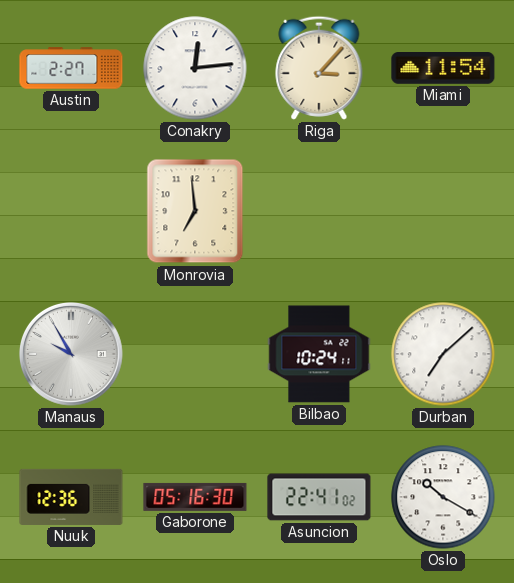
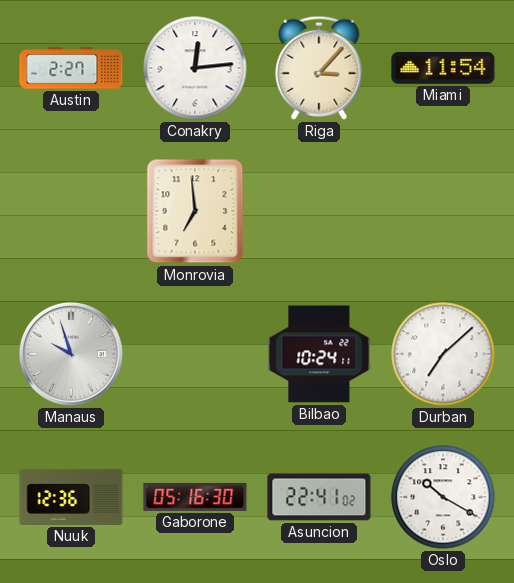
Manaus: 9:55 -> 9:57
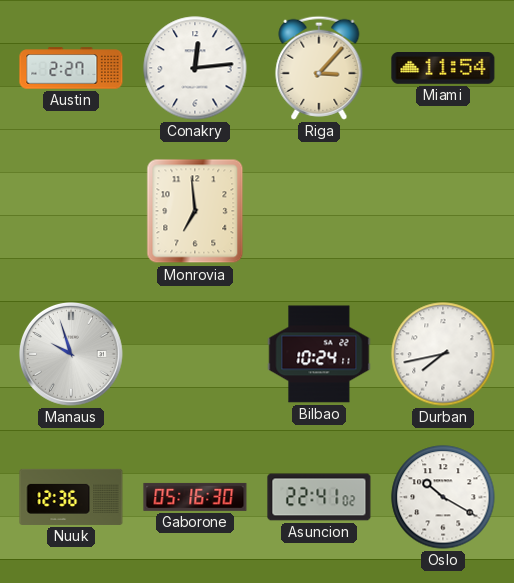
Durban: 7:08 -> 7:43
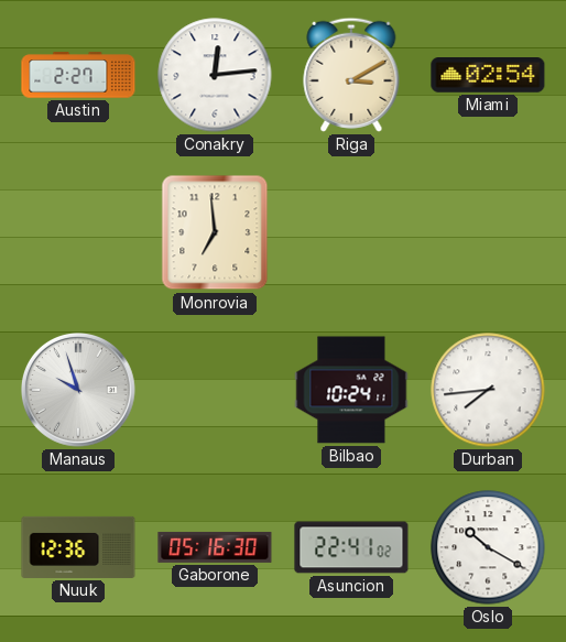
Riga: 3:07 -> 3:10
Miami: 11:54 -> 02:54
Durban: 7:43 -> 7:44
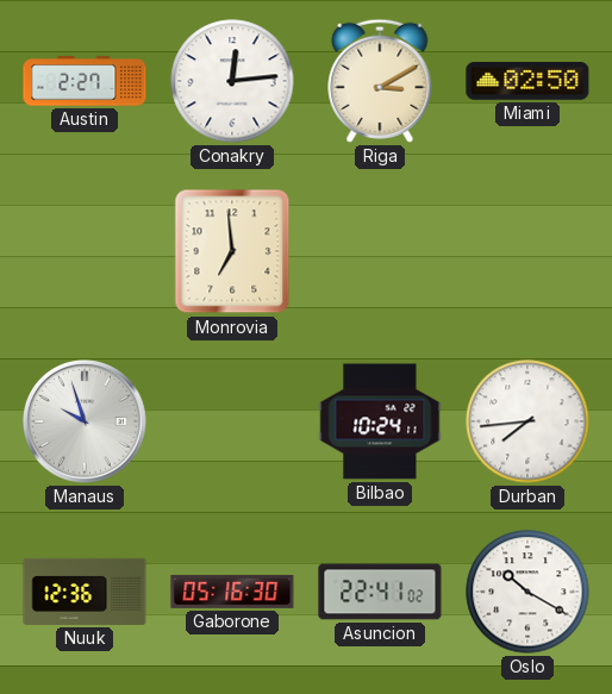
Miami: 02:54 -> 02:50
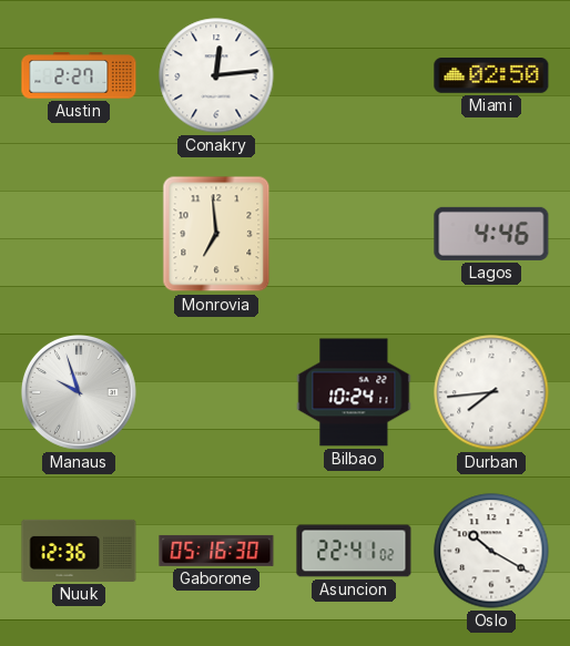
Riga: 3:10 -> none
Lagos: none -> 4:46
